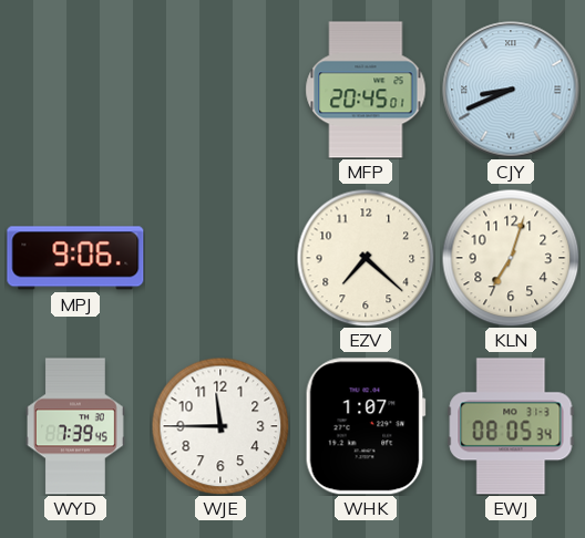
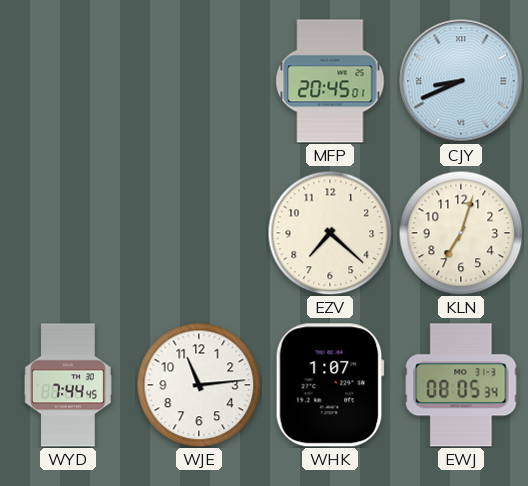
MPJ: 9:06 -> none
WYD: 7:39 -> 7:44
WJE: 11:45 -> 11:14
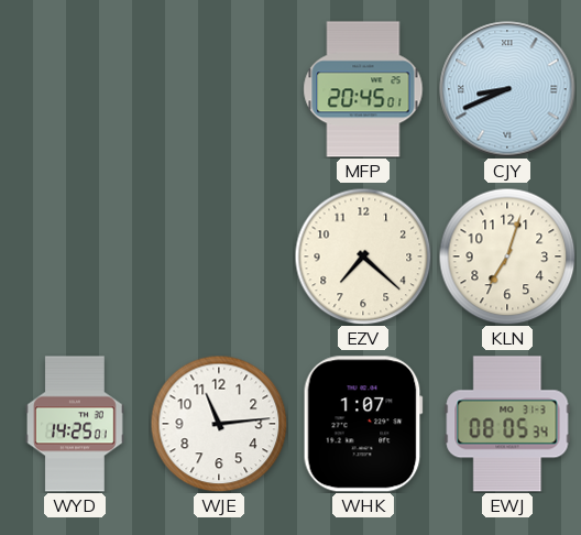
WYD: 7:44 -> 14:25
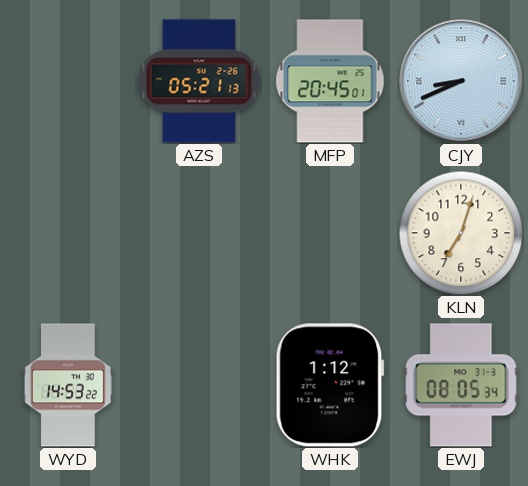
AZS: none -> 05:21
EZV: 7:22 -> none
WYD: 14:25 -> 14:53
WJE: 11:14 -> none
WHK: 1:07 -> 1:12
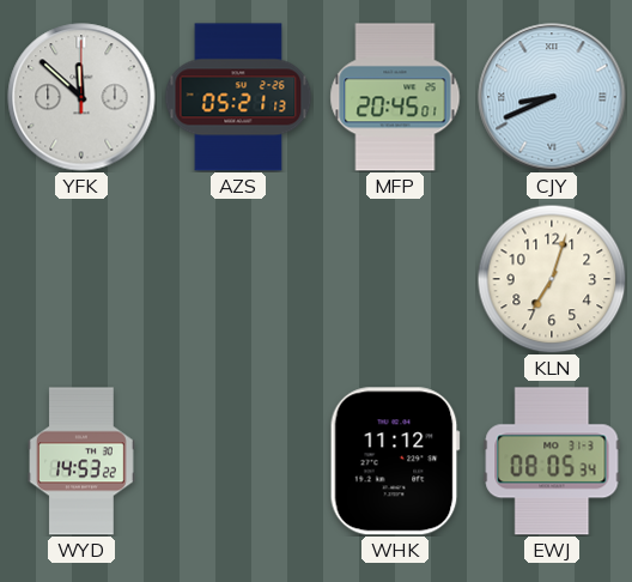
YFK: none -> 11:52
WHK: 1:12 -> 11:12
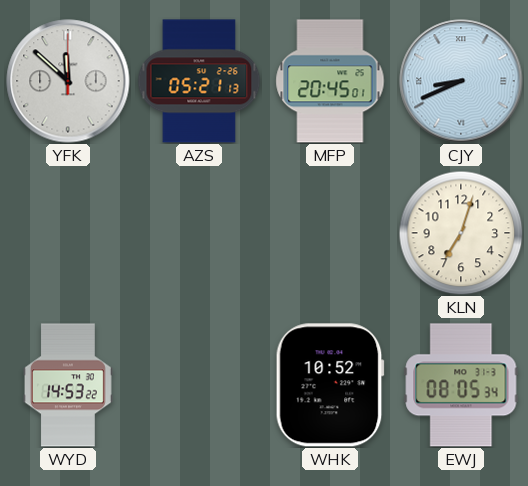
WHK: 11:12 -> 10:52
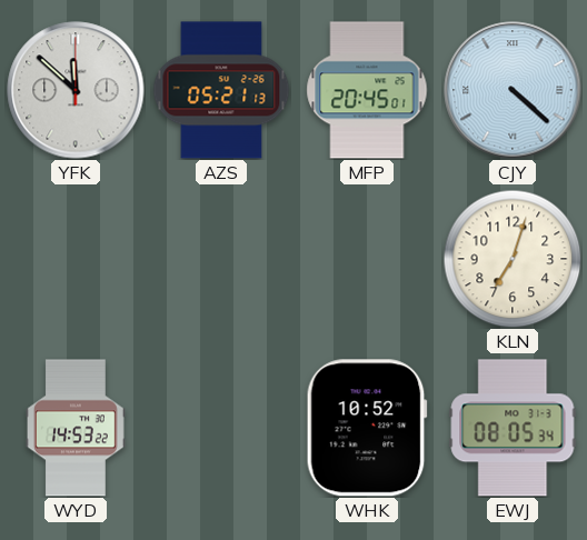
CJY: 8:41 -> 4:22
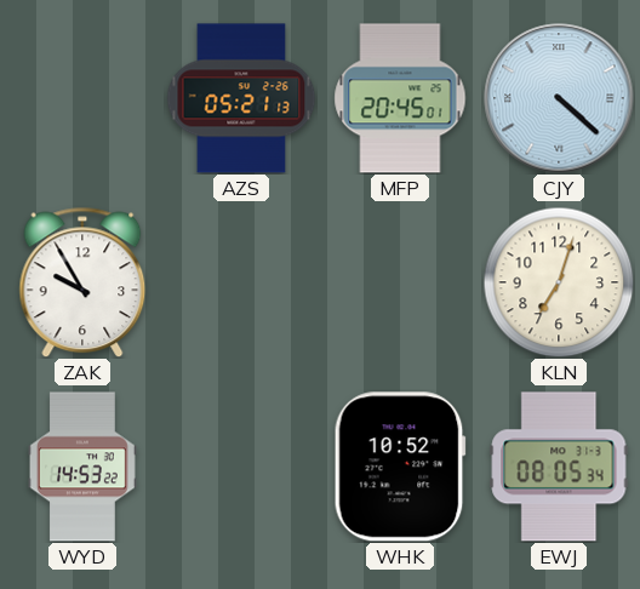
YFK: 11:52 -> none
ZAK: none -> 9:55
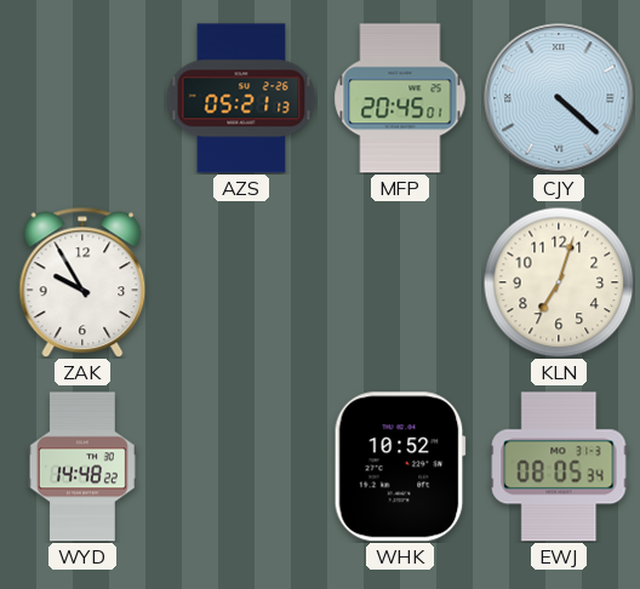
WYD: 14:53 -> 14:48
